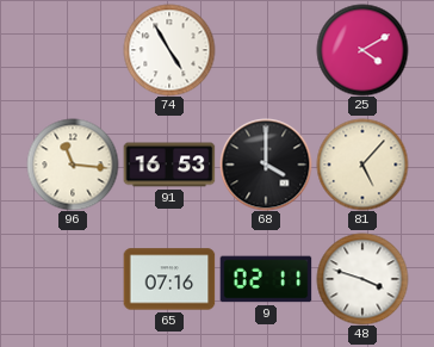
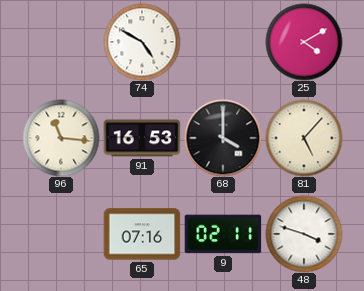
74: 4:55 -> 4:50
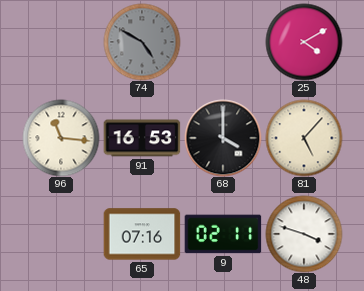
74 dial: white -> grey
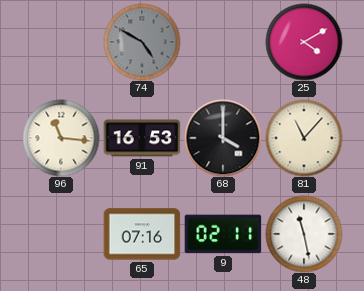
81: 5:07 -> 11:07
48: 3:48 -> 11:28
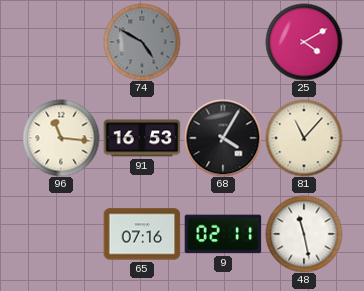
68: 4:00 -> 4:05
